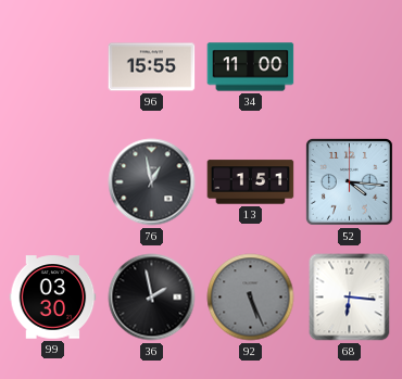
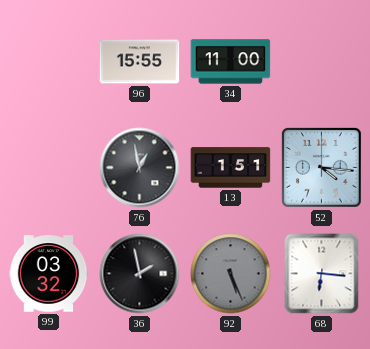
99: 03:30 -> 03:32
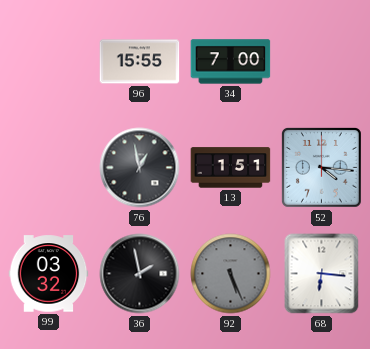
34: 11:00 -> 7:00
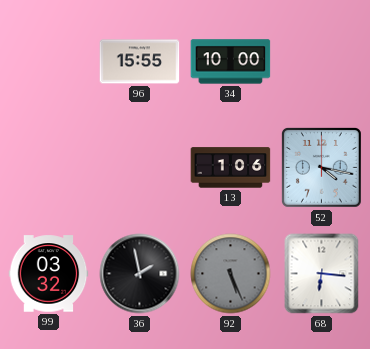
34: 7:00 -> 10:00
76: 12:58 -> none
13: 1:51 -> 1:06
52: 4:16 -> 4:17
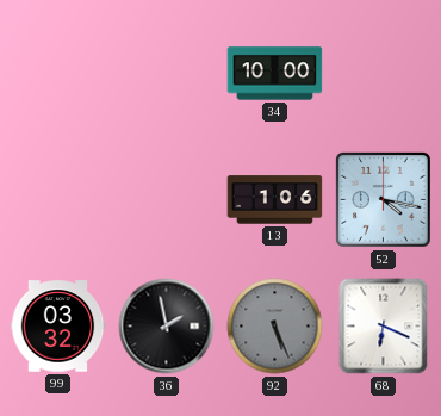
96: 15:55 -> none
68: 6:16 -> 6:19
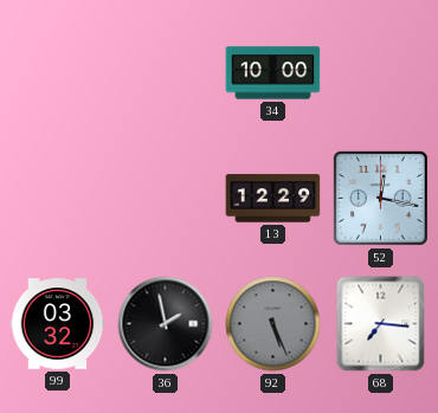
13: 1:06 -> 12:29
52: 4:17 -> 12:17
68: 6:19 -> 7:16
